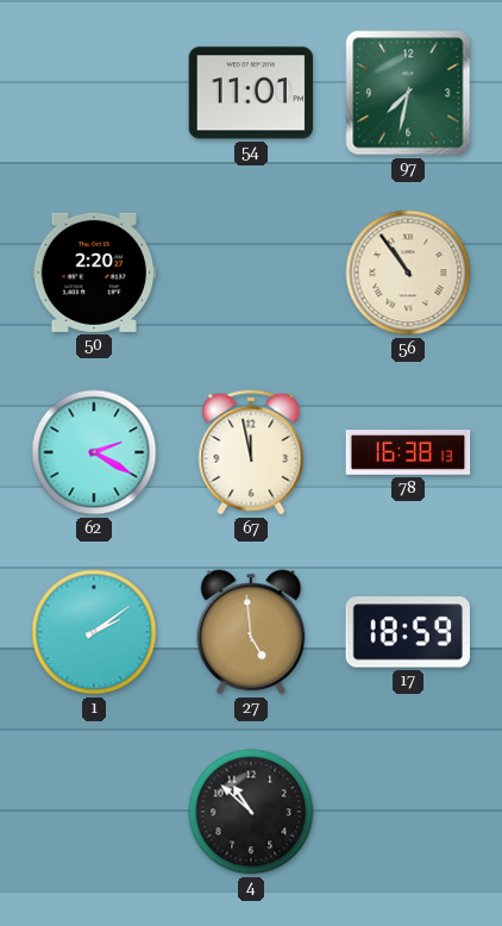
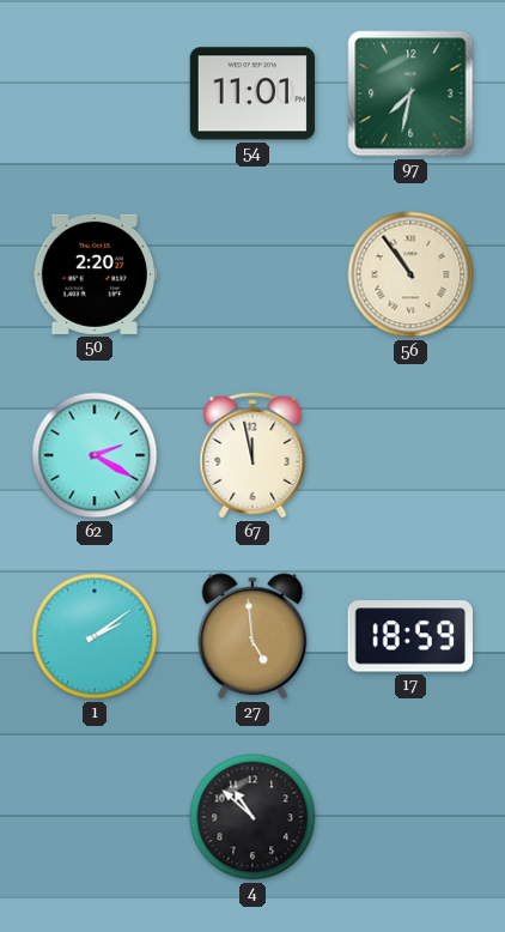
78: 16:38 -> none
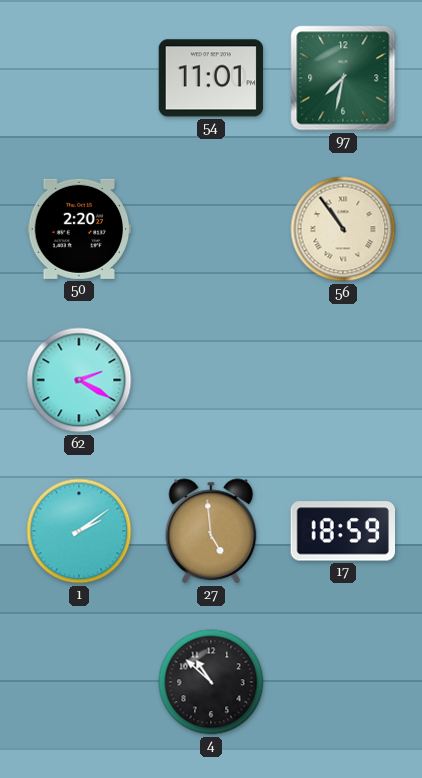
67: 11:58 -> none
